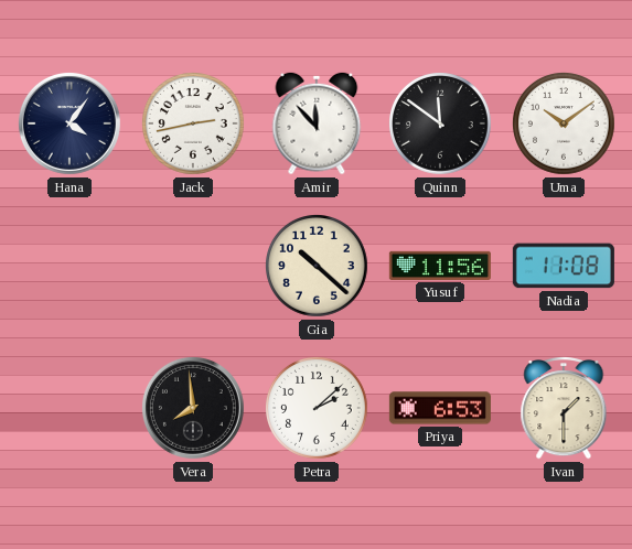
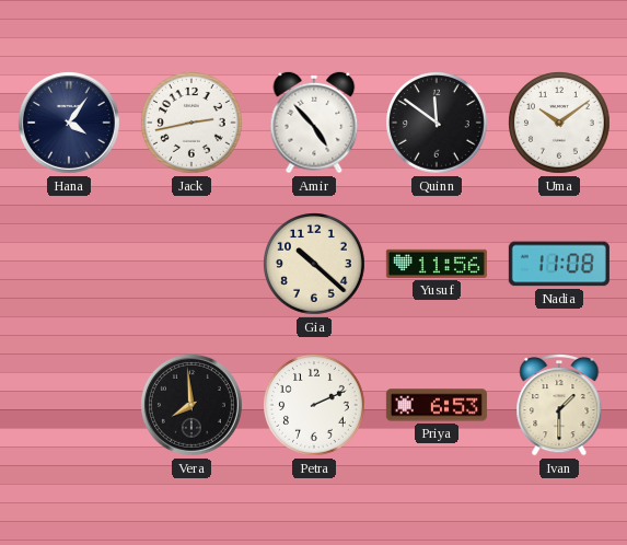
Amir: 11:53 -> 4:53
Petra: 2:08 -> 2:11
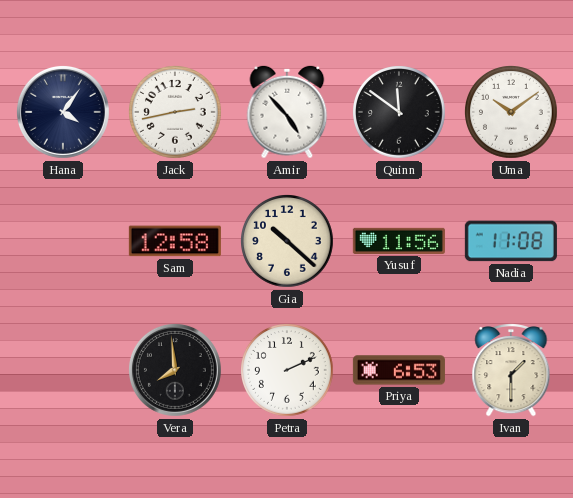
Sam: none -> 12:58
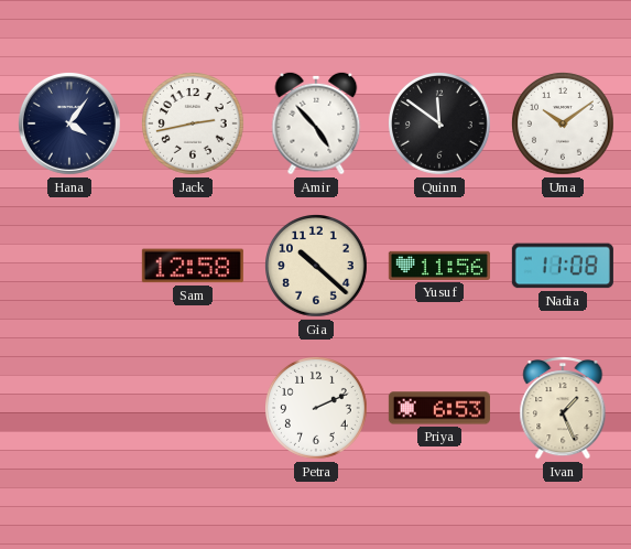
Vera: 7:59 -> none
Ivan: 1:30 -> 1:26
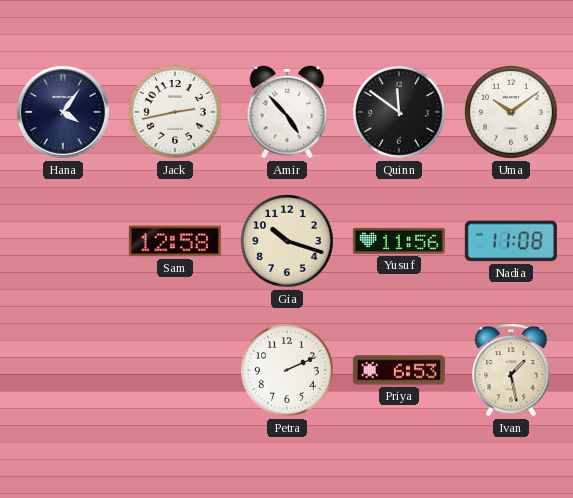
Gia: 10:22 -> 10:18
Ivan: 1:26 -> 1:28
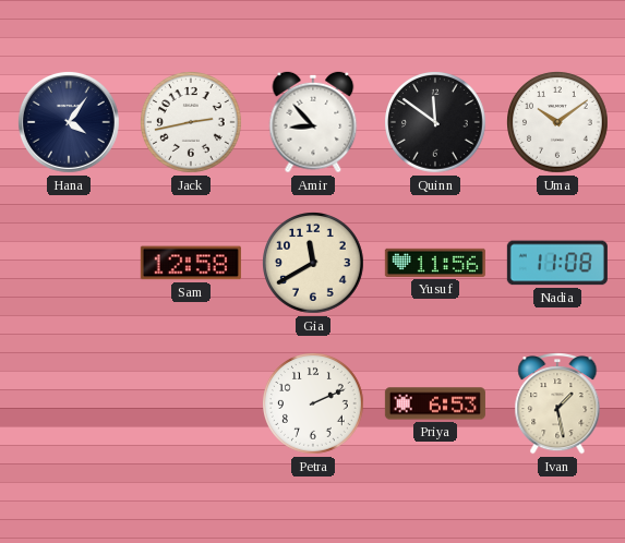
Amir: 4:53 -> 8:53
Gia: 10:18 -> 11:40
